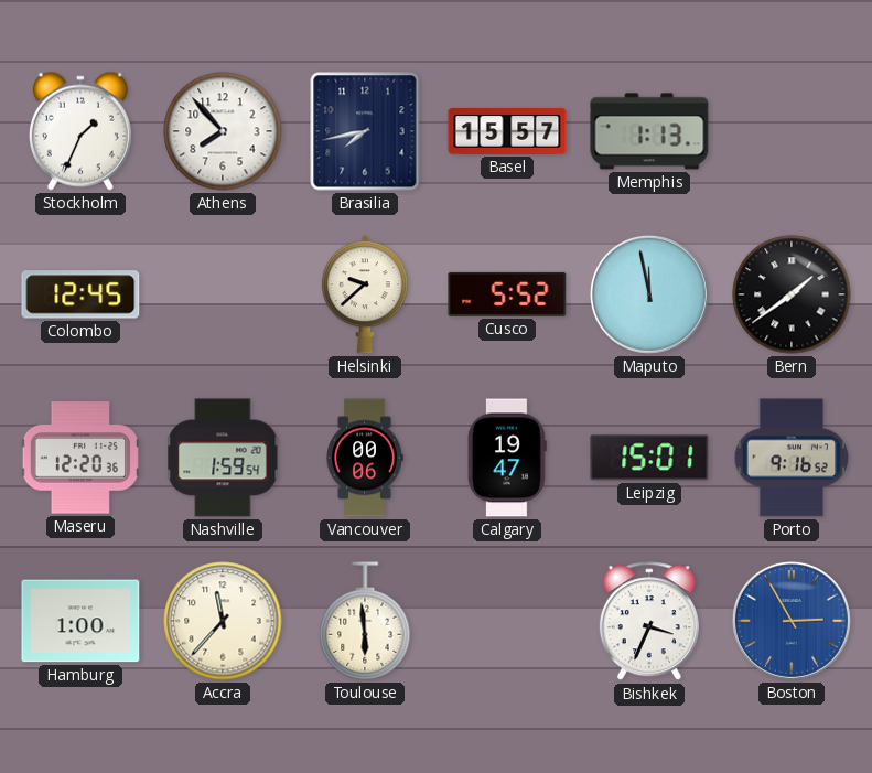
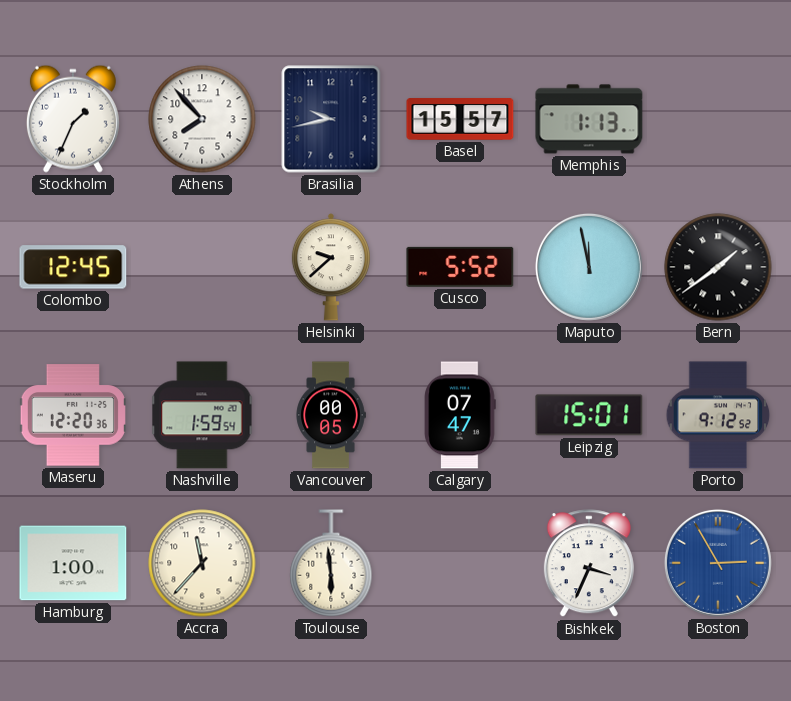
Brasilia: 7:43 -> 9:43
Vancouver: 00:06 -> 00:05
Calgary: 19:47 -> 07:47
Porto: 9:16 -> 9:12
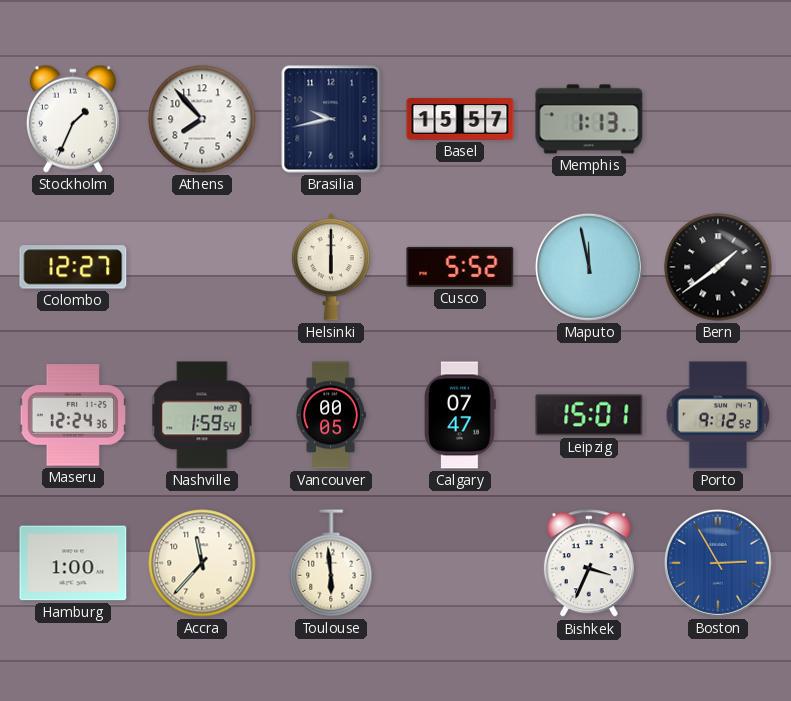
Colombo: 12:45 -> 12:27
Helsinki: 9:38 -> 6:00
Maseru: 12:20 -> 12:24
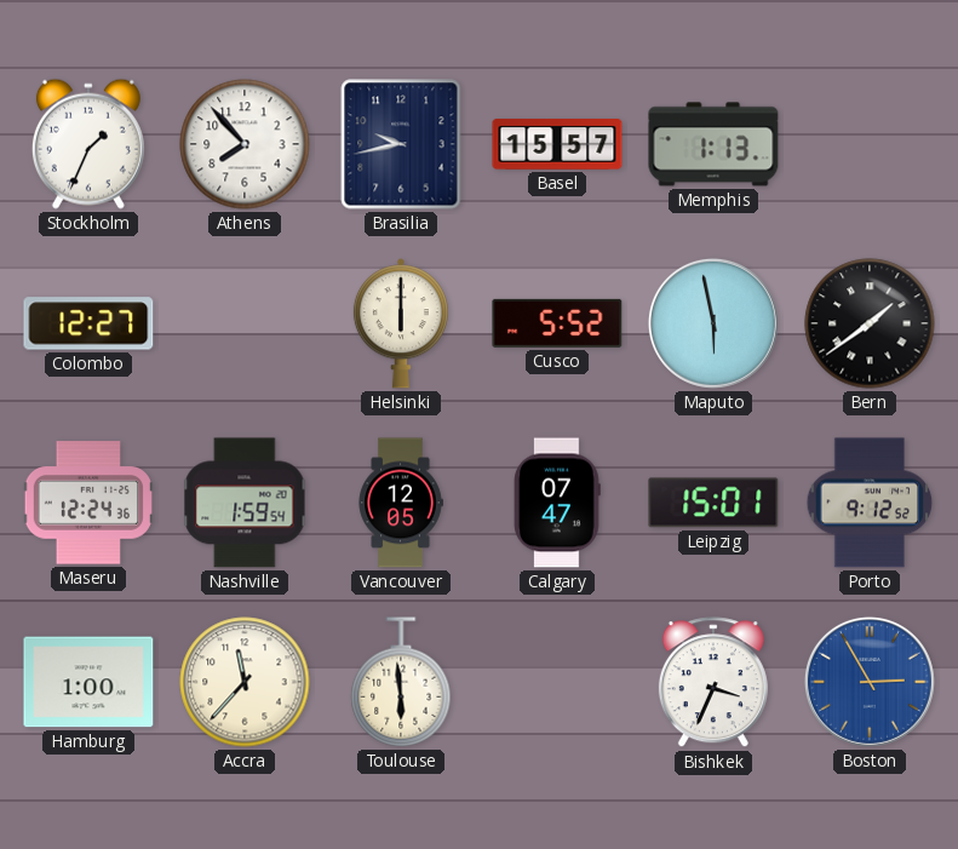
Maputo: 11:58 -> 5:58
Vancouver: 00:05 -> 12:05
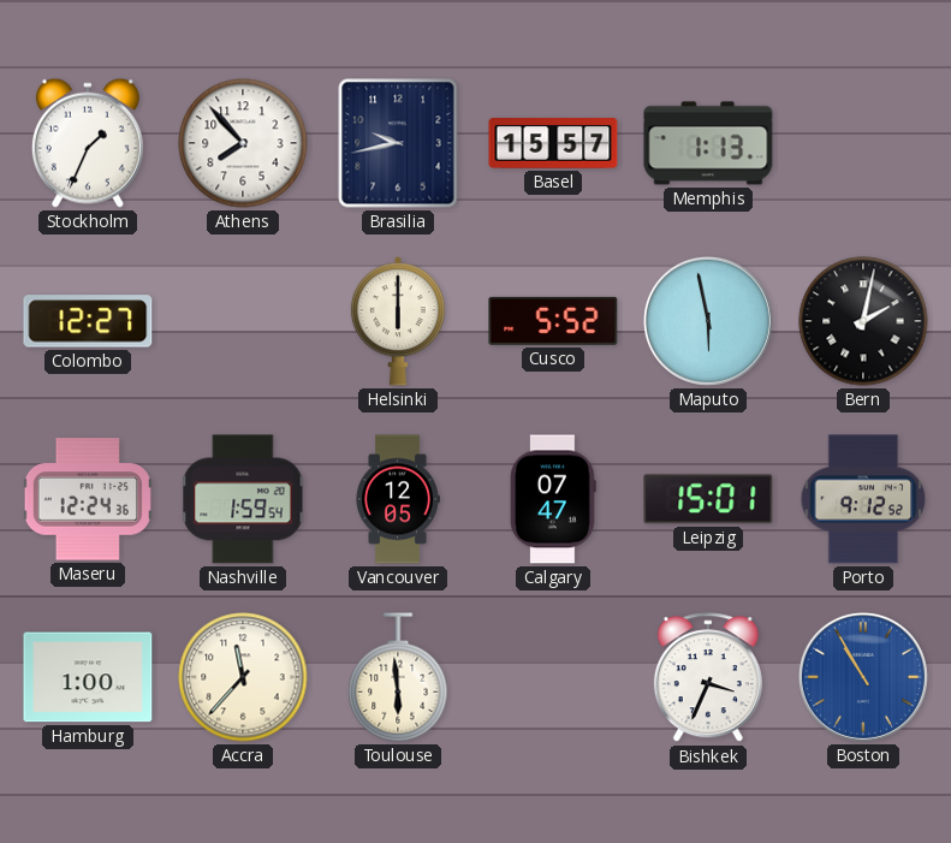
Bern: 1:39 -> 2:02
Boston: 2:55 -> 10:55
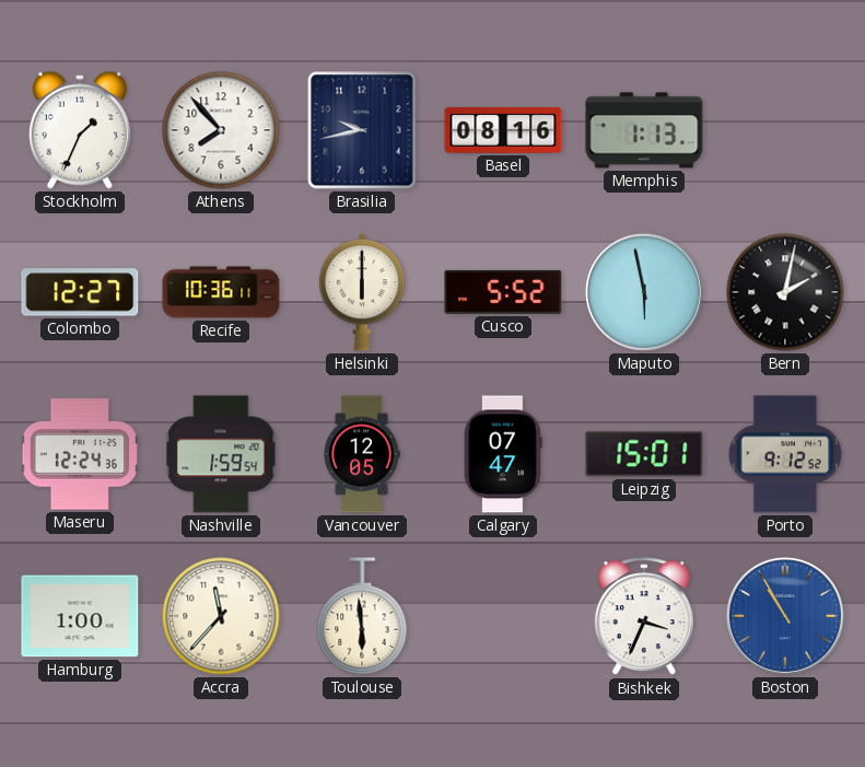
Basel: 15:57 -> 08:16
Recife: none -> 10:36
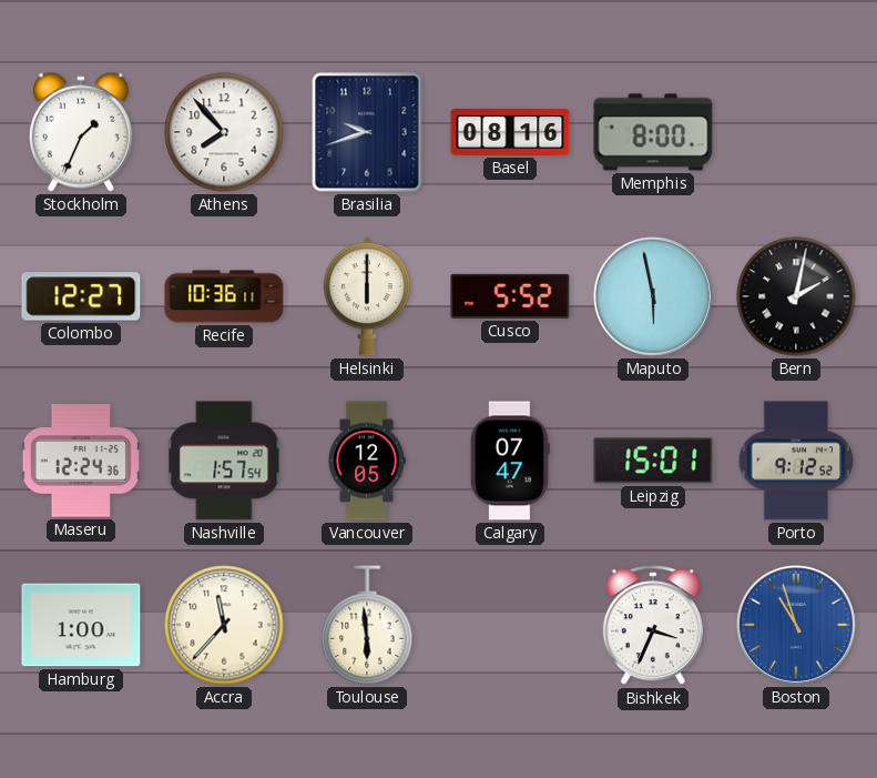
Brasilia: 9:43 -> 9:42
Memphis: 1:13 -> 8:00
Nashville: 1:59 -> 1:57
Boston: 10:55 -> 10:57
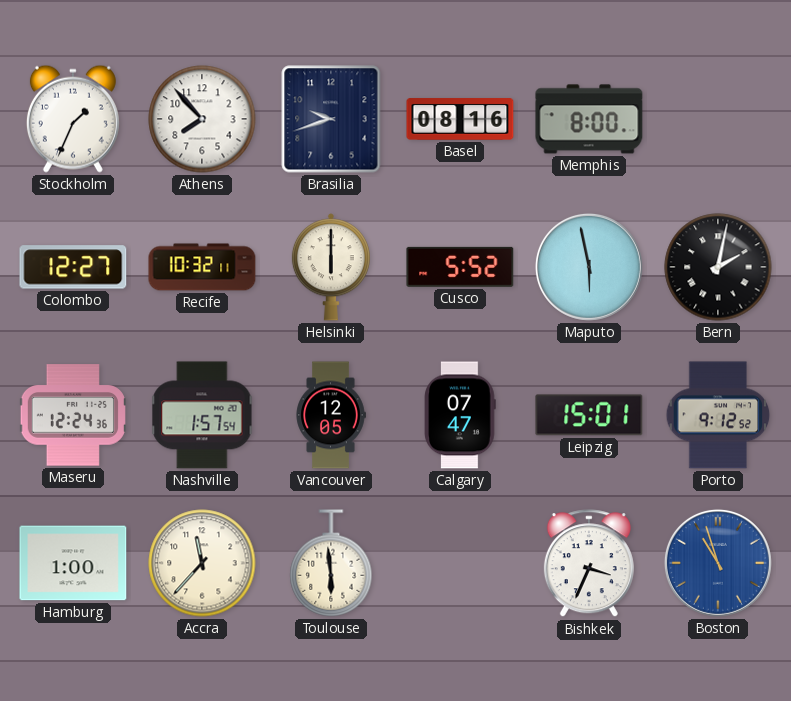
Recife: 10:36 -> 10:32
